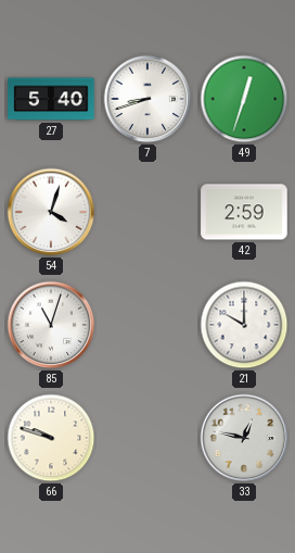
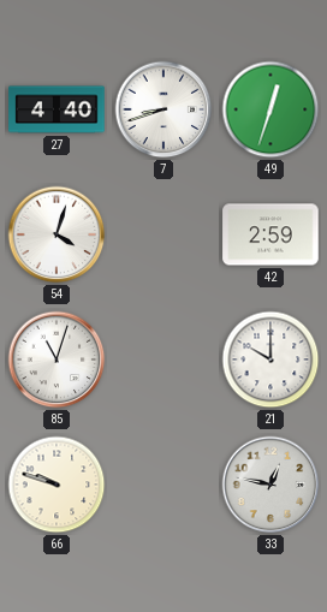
27: 5:40 -> 4:40
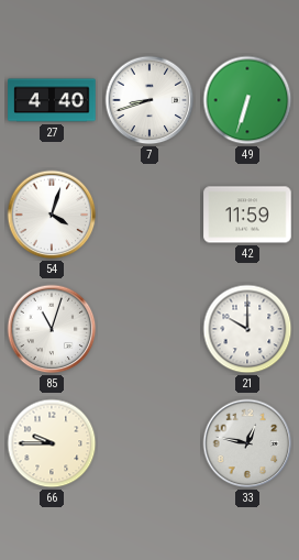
49: 12:33 -> 6:33
42: 2:59 -> 11:59
66: 9:48 -> 9:45
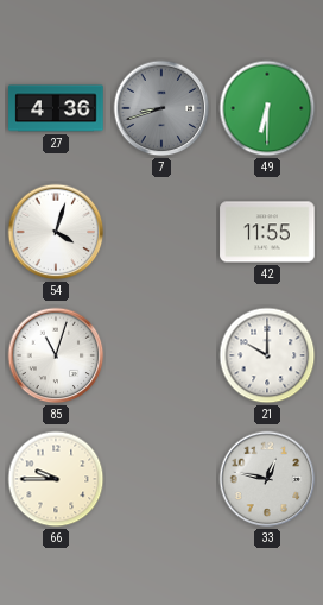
27: 4:40 -> 4:36
7 dial: white -> grey
49: 6:33 -> 6:30
42: 11:59 -> 11:55
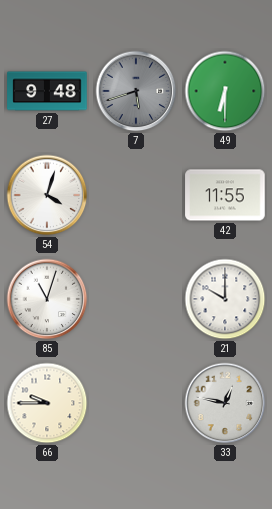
27: 4:36 -> 9:48
7: 8:42 -> 5:42
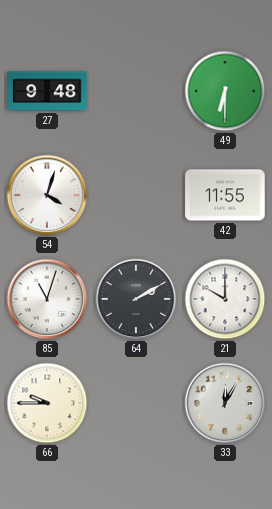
7: 5:42 -> none
64: none -> 2:10
33: 12:47 -> 12:05
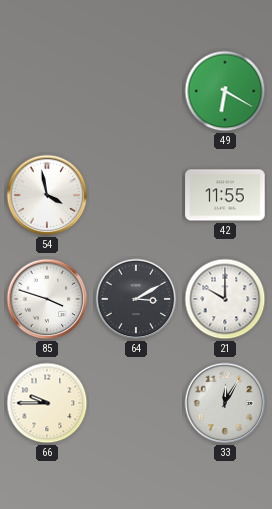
27: 9:48 -> none
49: 6:30 -> 6:20
54: 4:03 -> 3:58
85: 11:03 -> 3:48
64: 2:10 -> 3:10
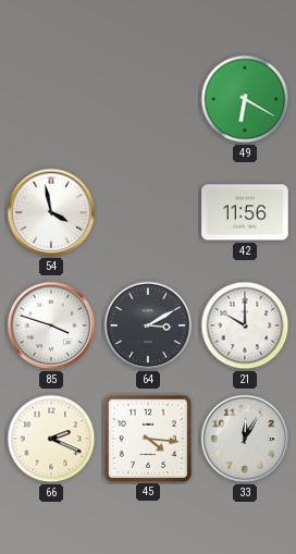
42: 11:55 -> 11:56
66: 9:45 -> 2:19
45: none -> 4:16
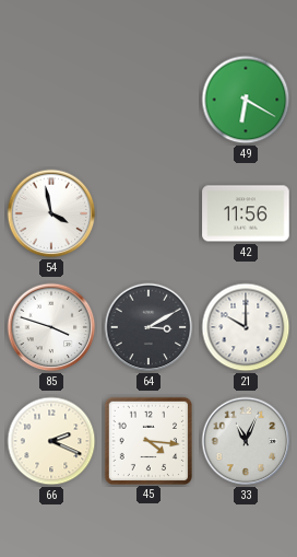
33: 12:05 -> 11:04
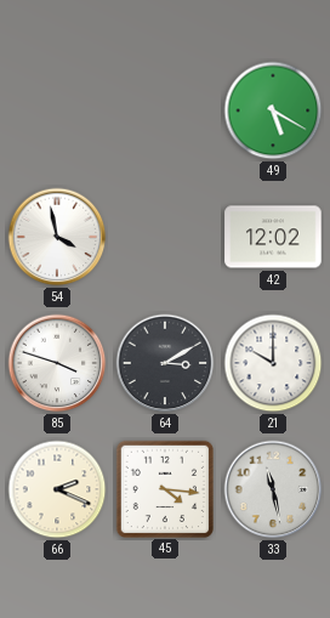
49: 6:20 -> 5:20
42: 11:56 -> 12:02
33: 11:04 -> 11:28
